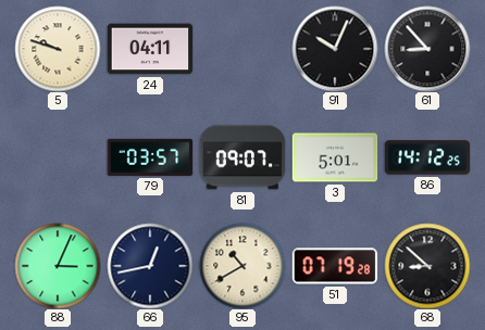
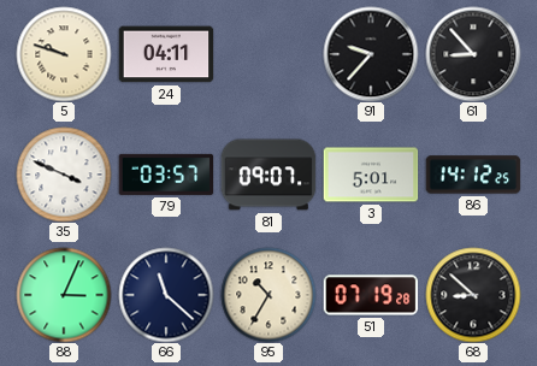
91: 10:04 -> 9:37
35: none -> 3:49
66: 12:43 -> 11:22
95: 10:40 -> 10:35
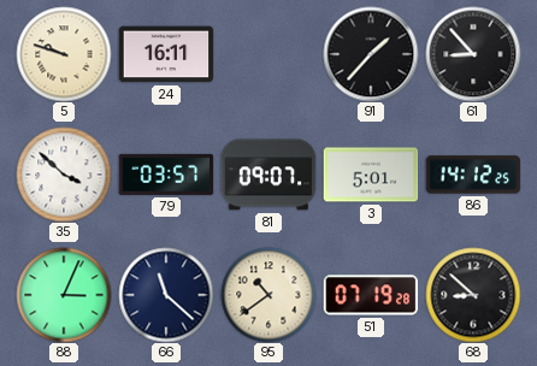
24: 04:11 -> 16:11
91: 9:37 -> 1:37
35: 3:49 -> 3:52
95: 10:35 -> 10:39
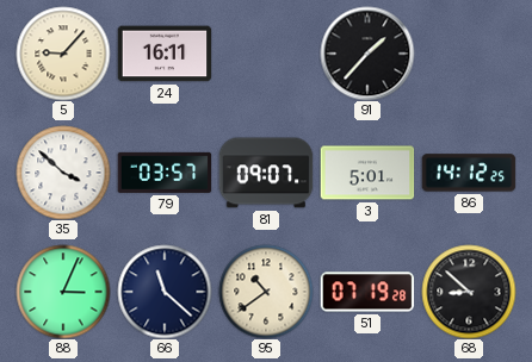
5: 9:48 -> 9:07
61: 8:53 -> none
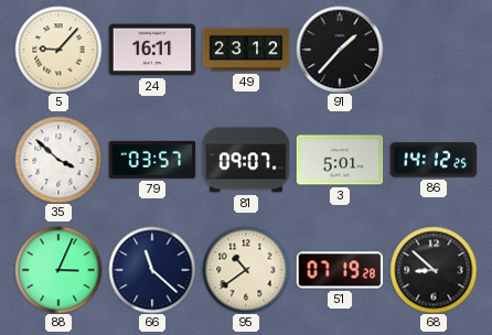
49: none -> 23:12
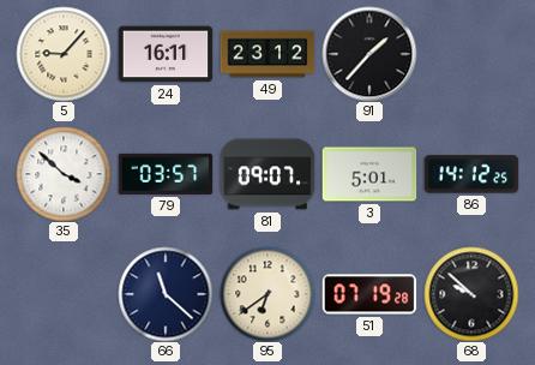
88: 3:04 -> none
95: 10:39 -> 6:39
68: 8:52 -> 9:52
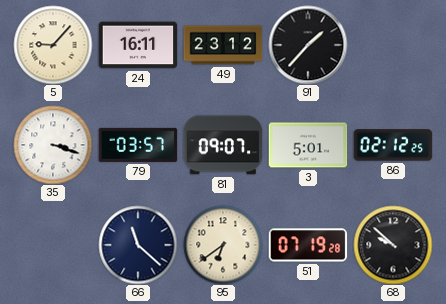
35: 3:52 -> 3:18
86: 14:12 -> 02:12
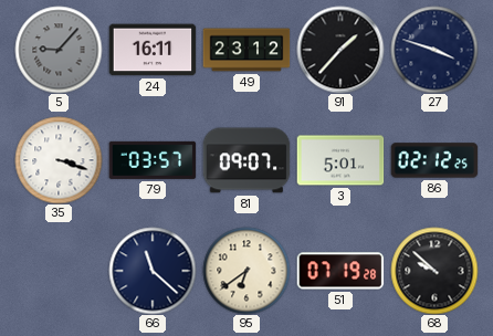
5 dial: cream -> grey
27: none -> 3:48
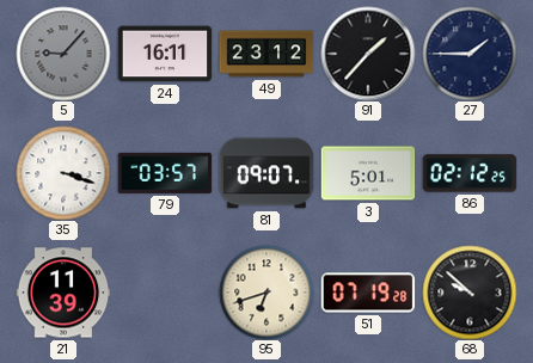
27: 3:48 -> 1:45
21: none -> 11:39
66: 11:22 -> none
95: 6:39 -> 6:42
